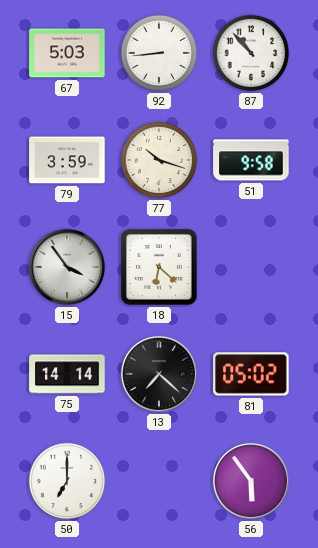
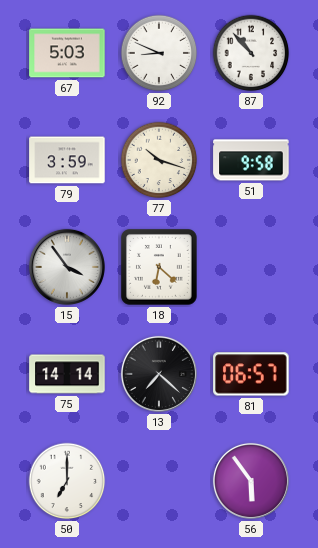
92: 8:44 -> 8:49
81: 05:02 -> 06:57
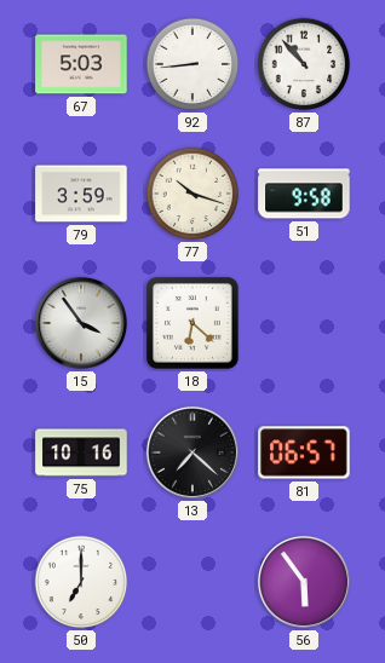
92: 8:49 -> 8:44
75: 14:14 -> 10:16
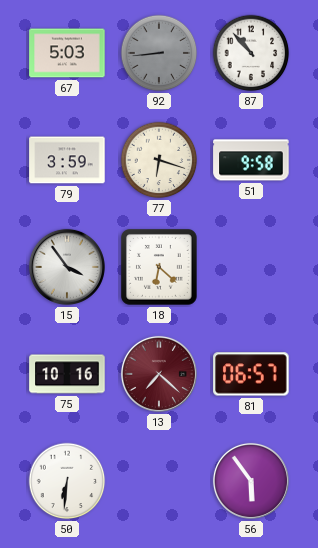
92 dial: white -> grey
77: 10:18 -> 6:18
13 dial: black -> burgundy
50: 7:00 -> 6:31
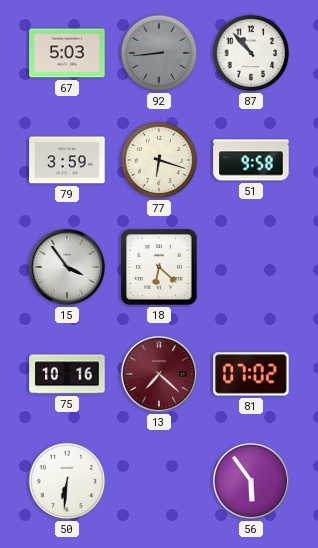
81: 06:57 -> 07:02
